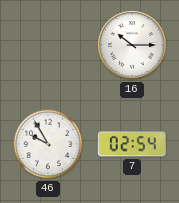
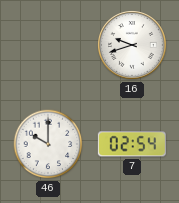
16: 10:15 -> 9:42
46: 9:55 -> 10:00
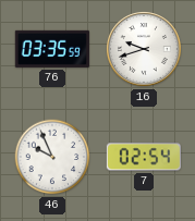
76: none -> 03:35
46: 10:00 -> 9:56
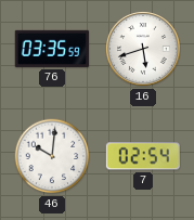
16: 9:42 -> 5:42
46: 9:56 -> 10:01
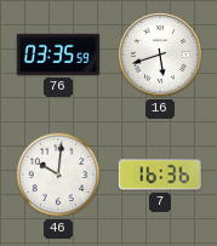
7: 02:54 -> 16:36
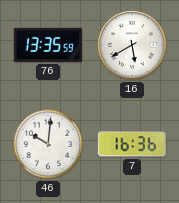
76: 03:35 -> 13:35
16: 5:42 -> 5:40
